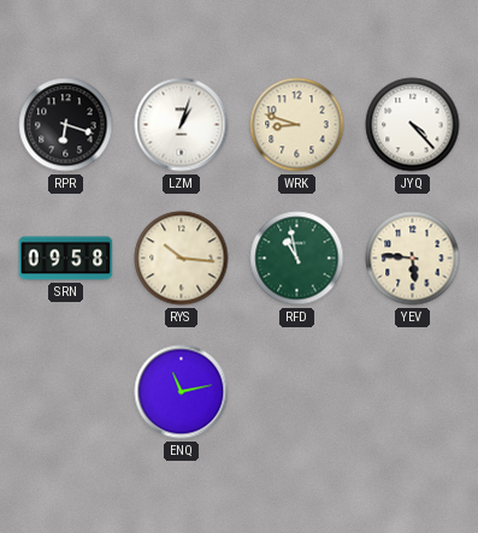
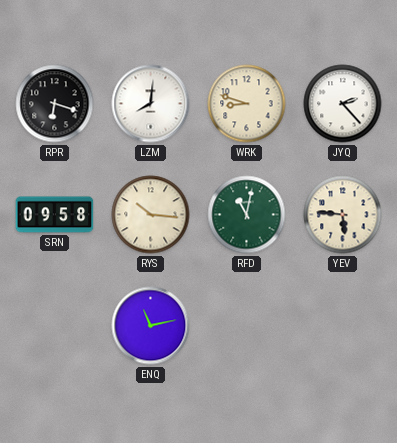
LZM: 1:03 -> 8:01
JYQ: 4:23 -> 2:23
RFD: 10:58 -> 11:02
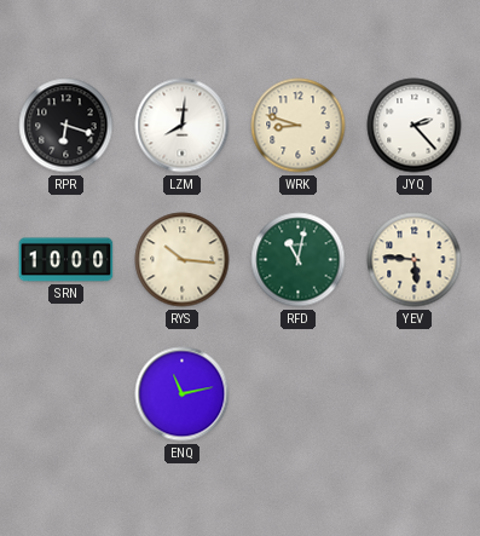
SRN: 09:58 -> 10:00
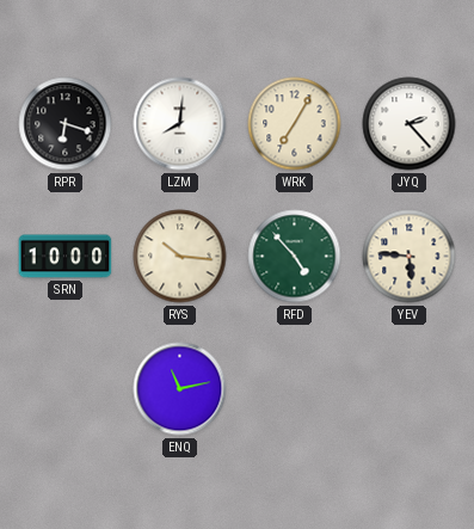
WRK: 8:48 -> 7:05
RFD: 11:02 -> 4:53
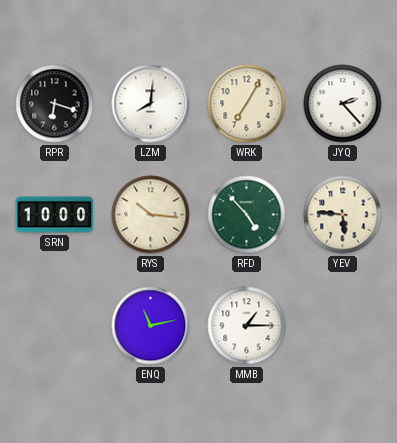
MMB: none -> 1:15
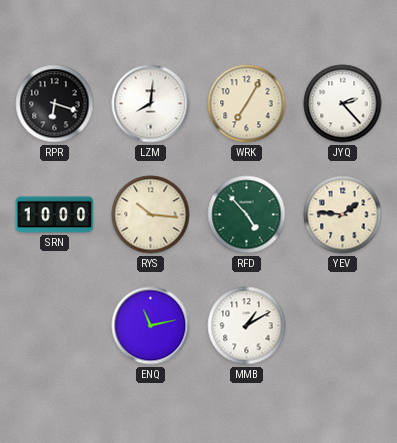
YEV: 5:46 -> 1:46
MMB: 1:15 -> 1:10
